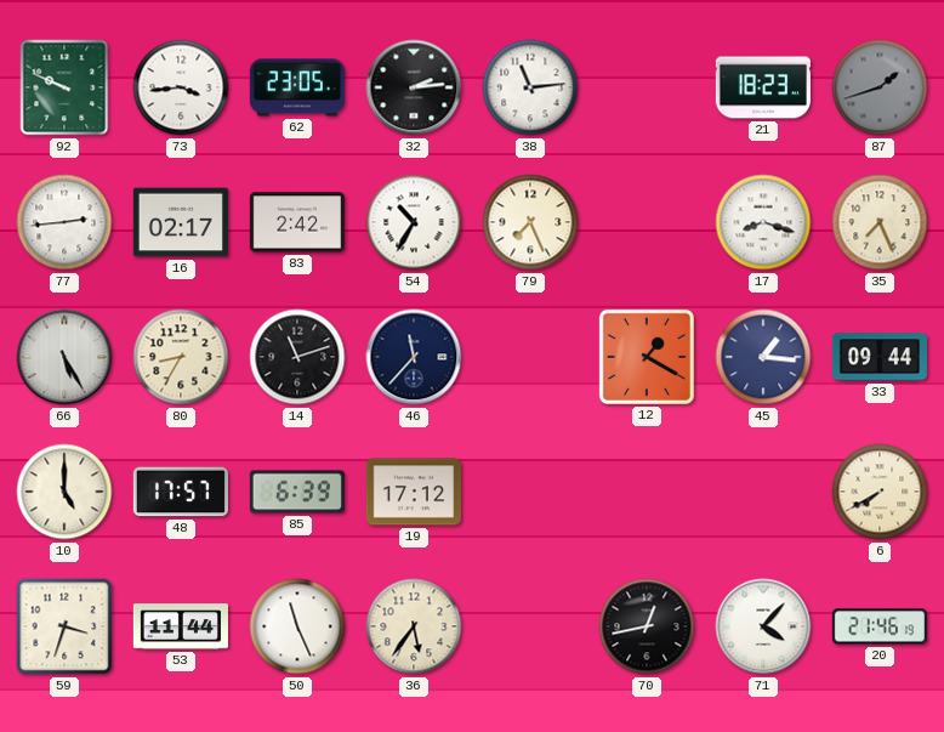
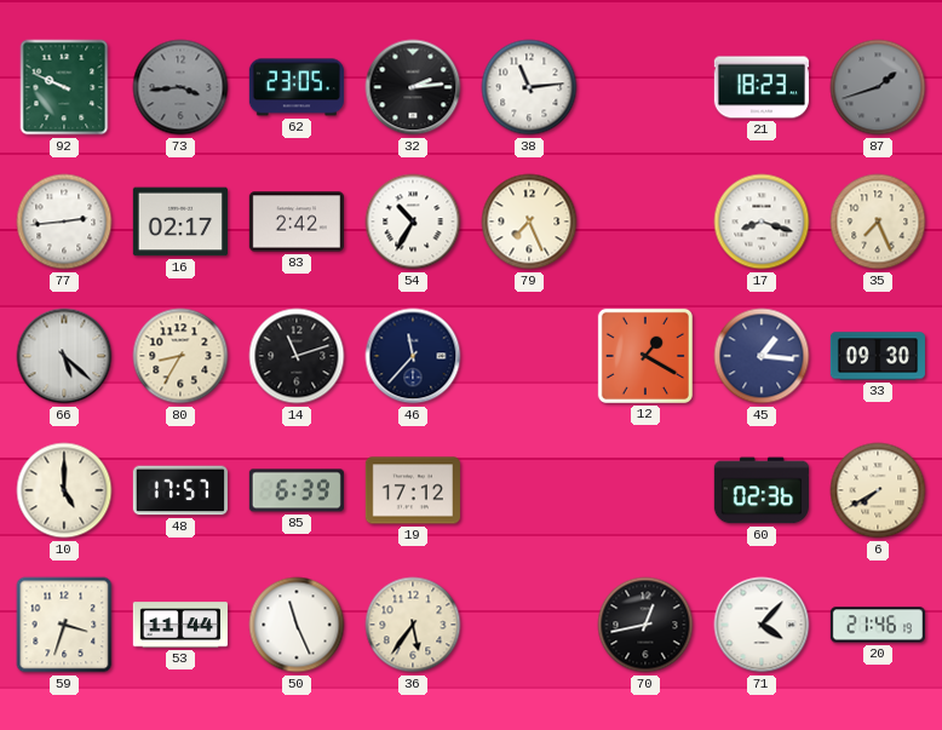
73 dial: white -> grey
66: 5:25 -> 5:22
33: 09:44 -> 09:30
60: none -> 02:36
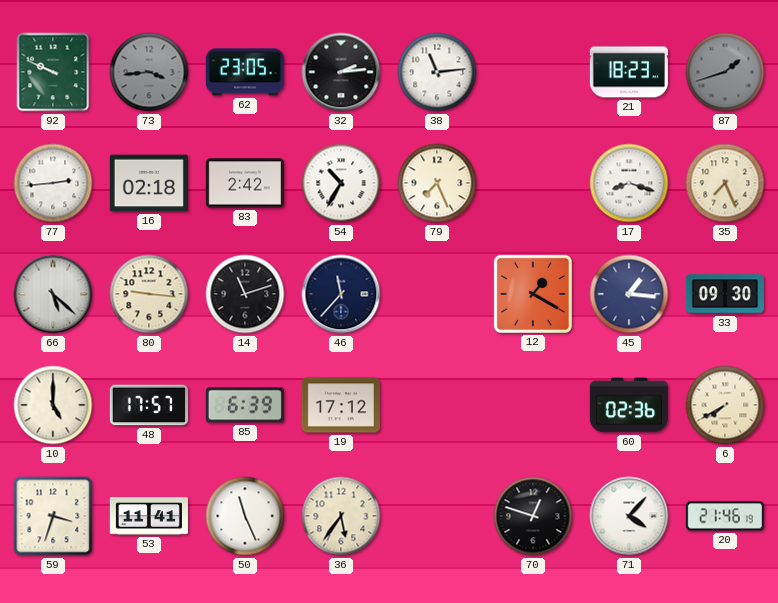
16: 02:17 -> 02:18
80: 8:35 -> 9:16
53: 11:44 -> 11:41
70: 12:43 -> 12:48
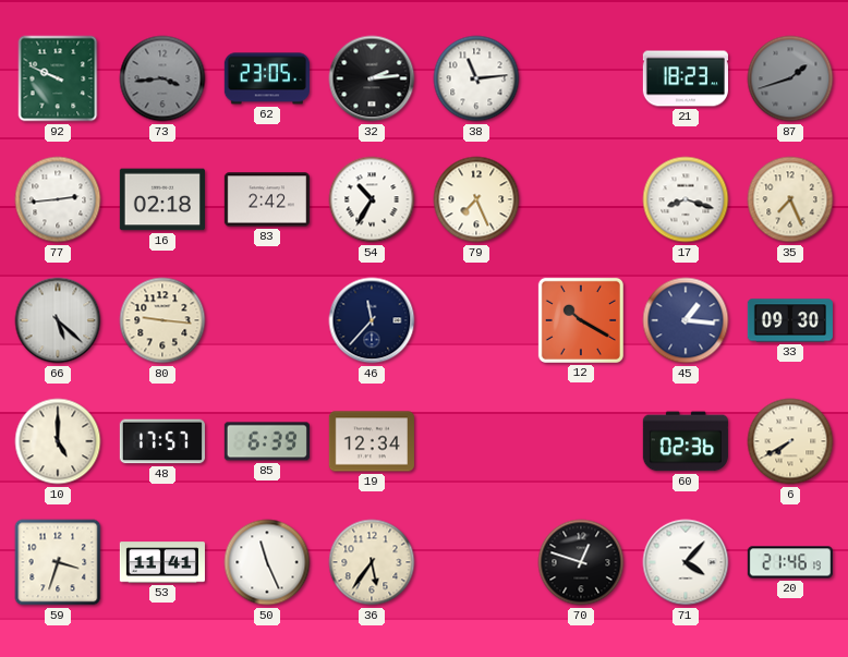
14: 11:12 -> none
12: 1:20 -> 10:20
19: 17:12 -> 12:34
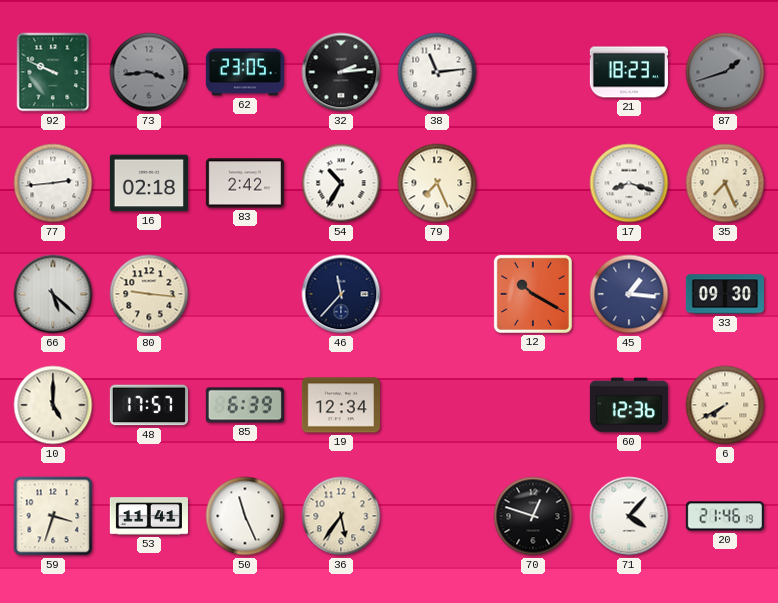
60: 02:36 -> 12:36
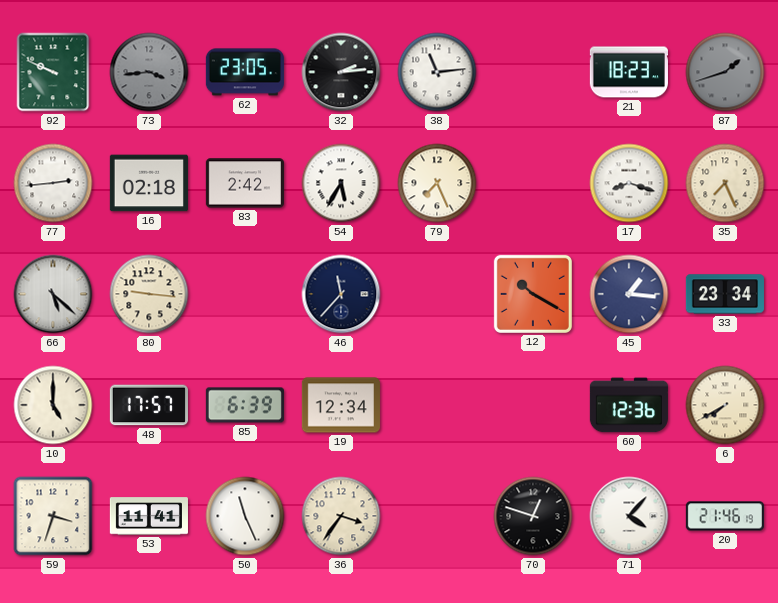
54: 10:35 -> 5:35
33: 09:30 -> 23:34
36: 5:36 -> 3:36
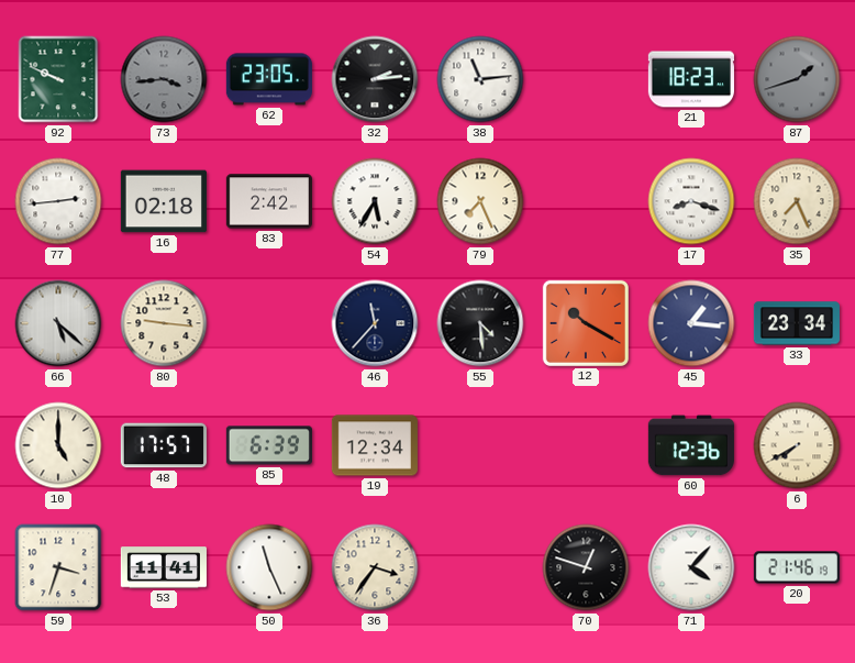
55: none -> 4:29
